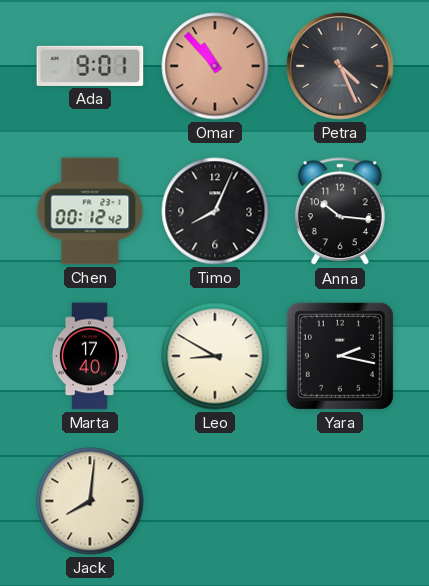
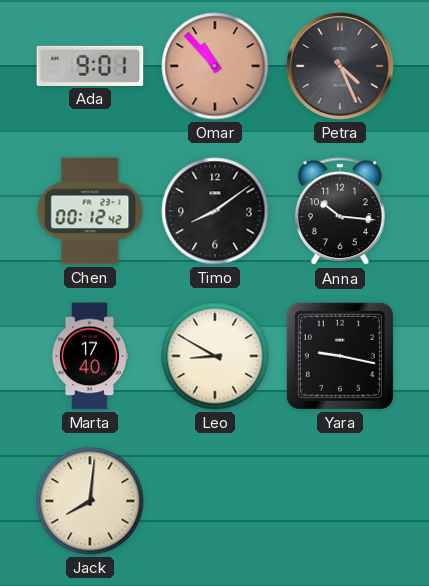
Timo: 8:04 -> 8:09
Yara: 2:17 -> 9:17
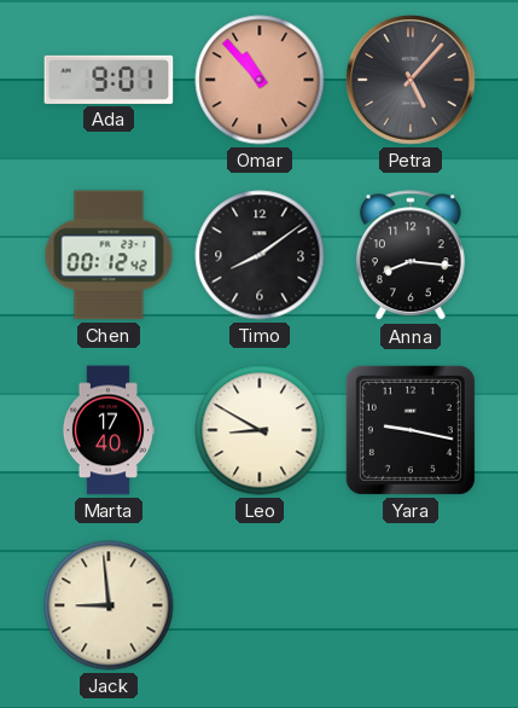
Petra: 4:26 -> 5:07
Anna: 10:16 -> 8:16
Jack: 8:01 -> 8:59
